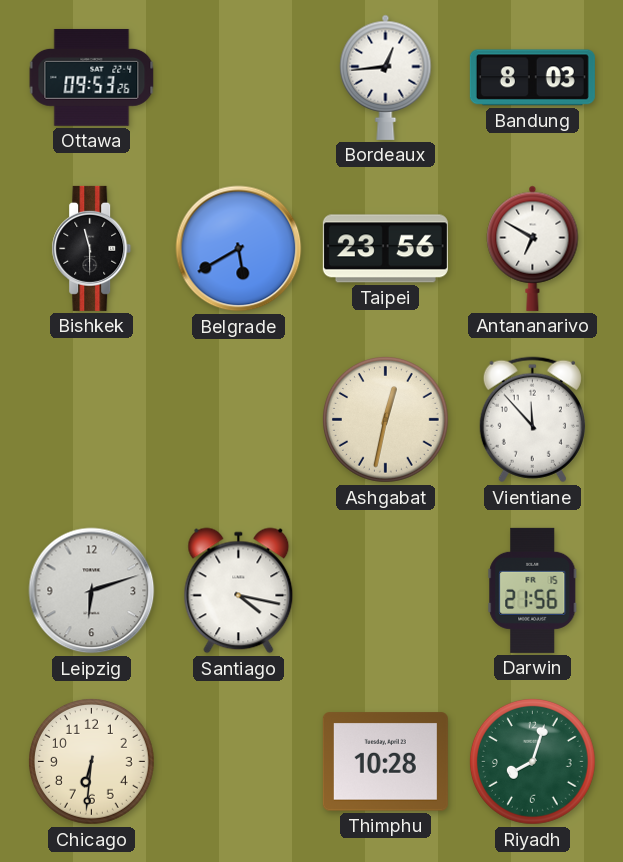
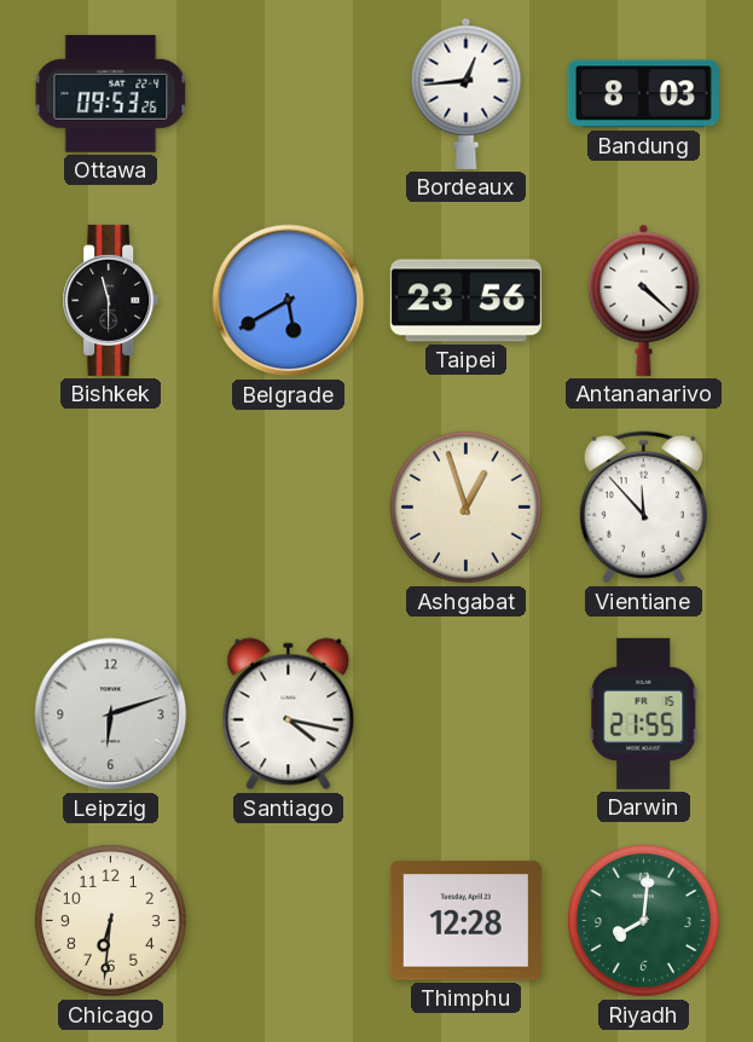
Antananarivo: 6:50 -> 4:22
Ashgabat: 12:32 -> 12:57
Darwin: 21:56 -> 21:55
Thimphu: 10:28 -> 12:28
Riyadh: 8:03 -> 8:01
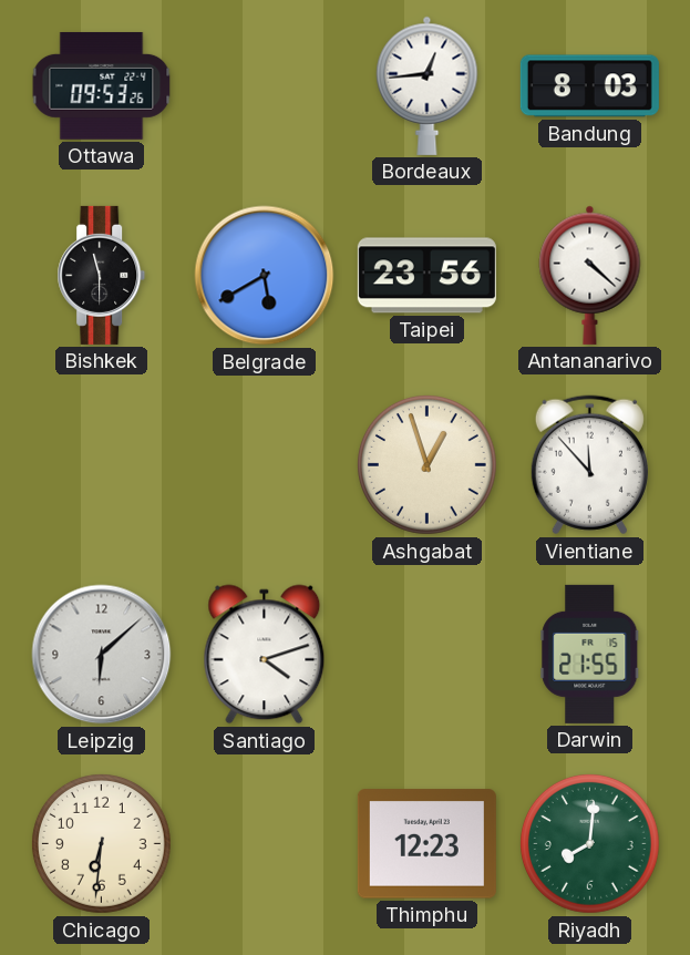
Leipzig: 6:12 -> 6:08
Santiago: 4:17 -> 4:12
Thimphu: 12:28 -> 12:23
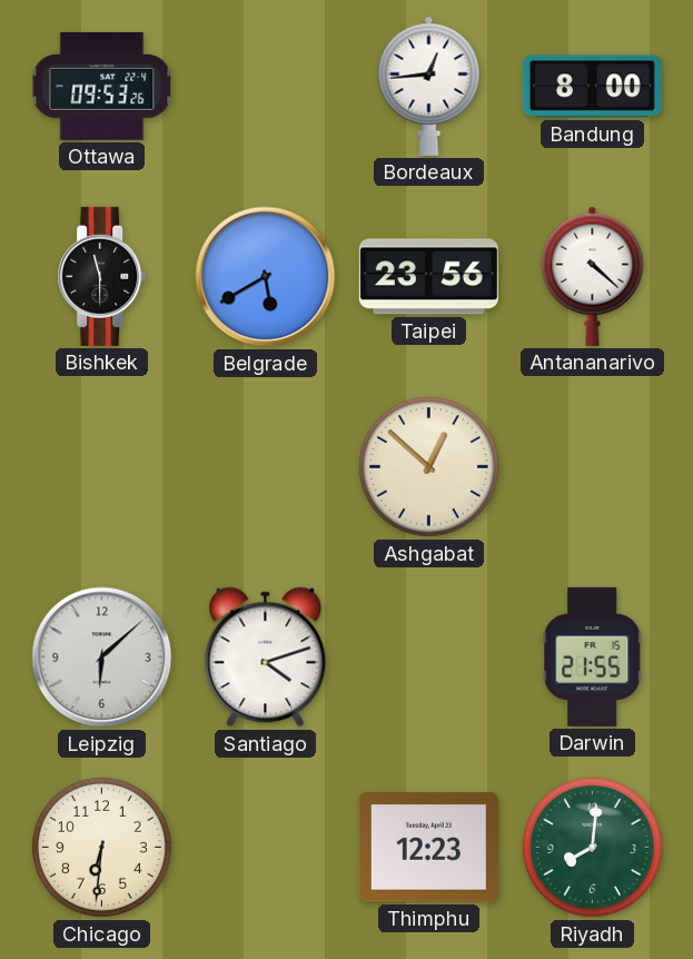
Bandung: 8:03 -> 8:00
Ashgabat: 12:57 -> 12:52
Vientiane: 11:53 -> none
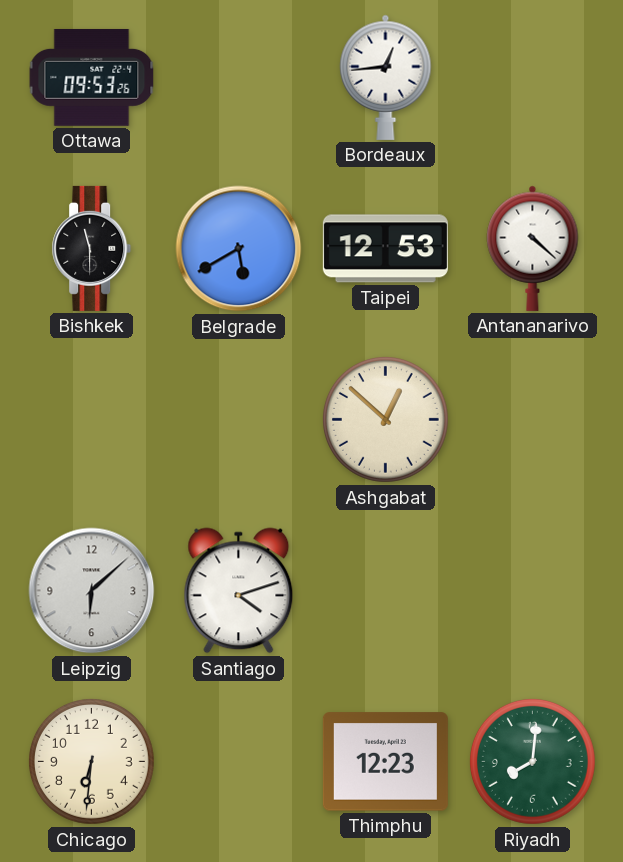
Bandung: 8:00 -> none
Taipei: 23:56 -> 12:53
Darwin: 21:55 -> none
